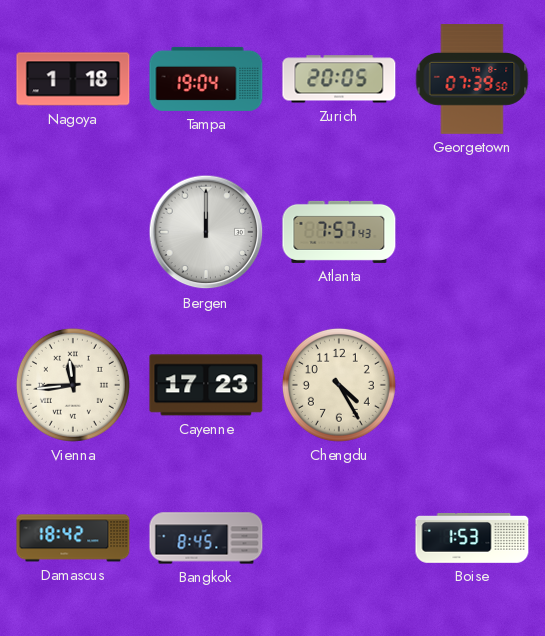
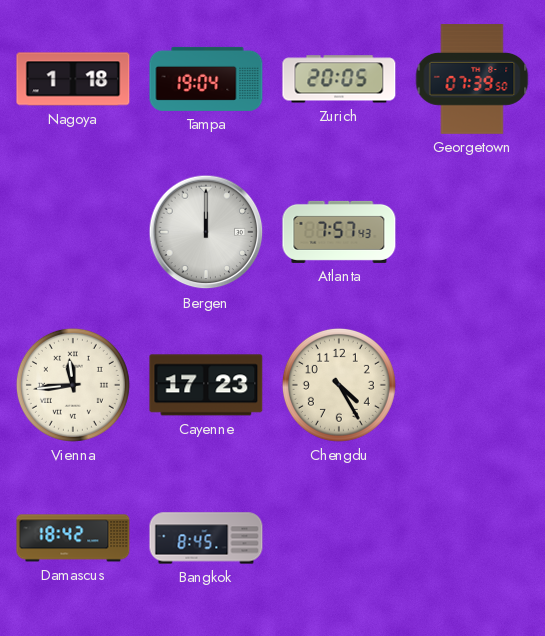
Boise: 1:53 -> none
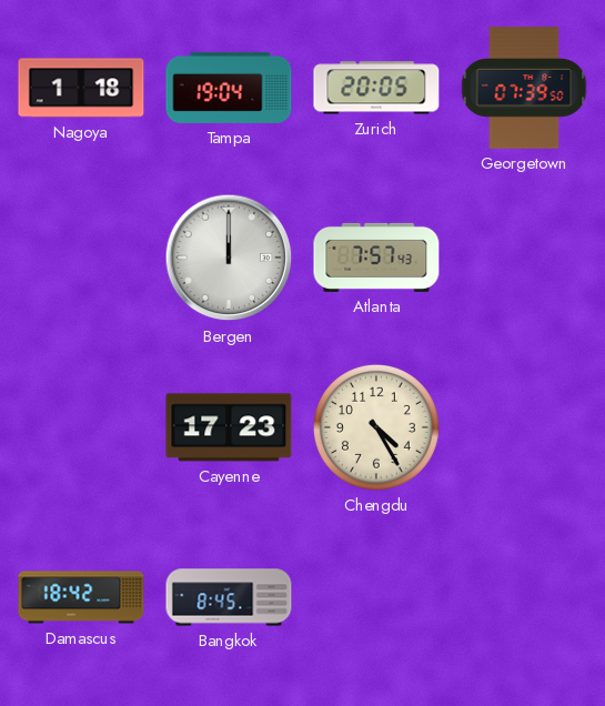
Vienna: 11:44 -> none
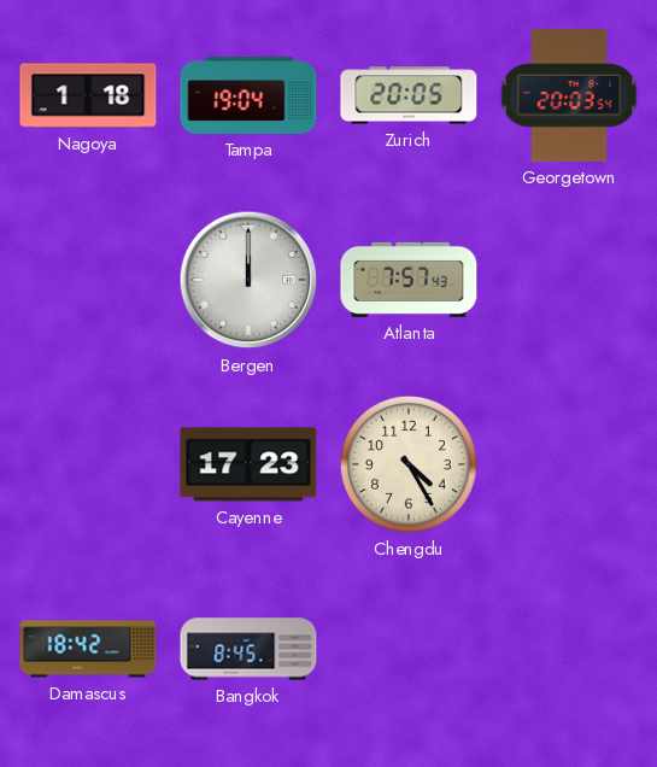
Georgetown: 07:39 -> 20:03
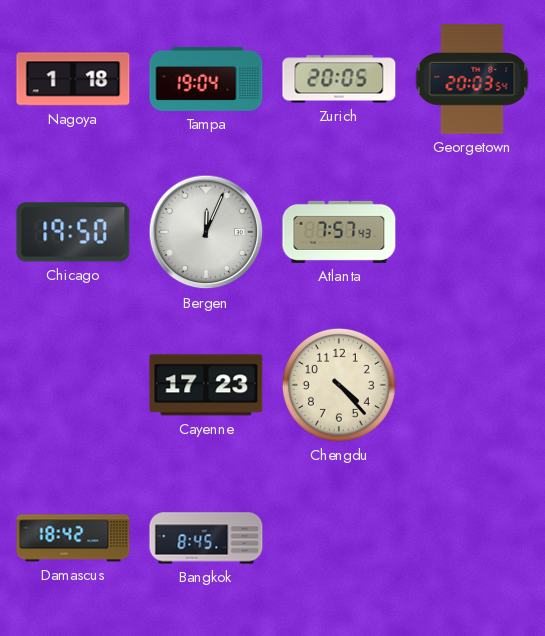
Chicago: none -> 19:50
Bergen: 12:00 -> 12:04
Chengdu: 4:25 -> 4:23
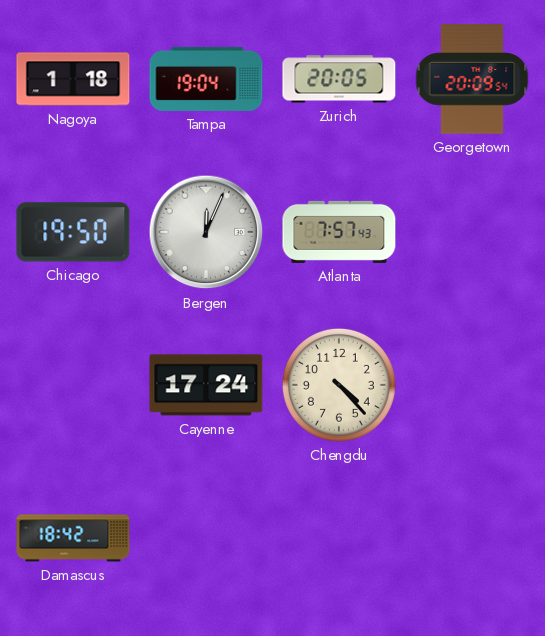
Georgetown: 20:03 -> 20:09
Cayenne: 17:23 -> 17:24
Bangkok: 8:45 -> none
